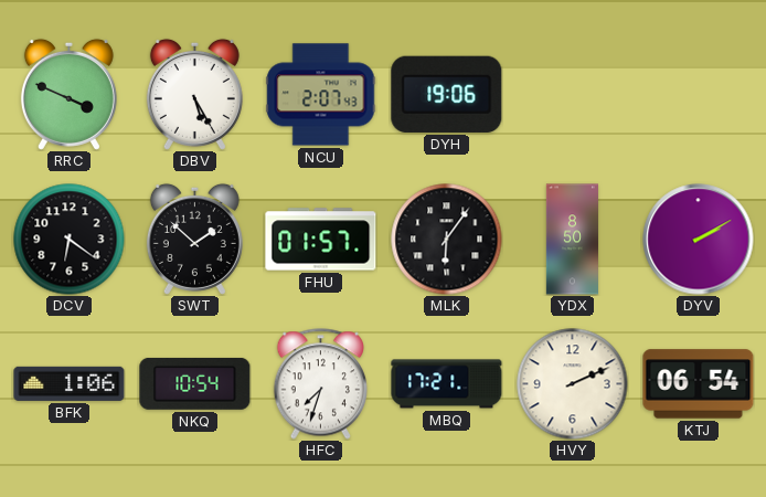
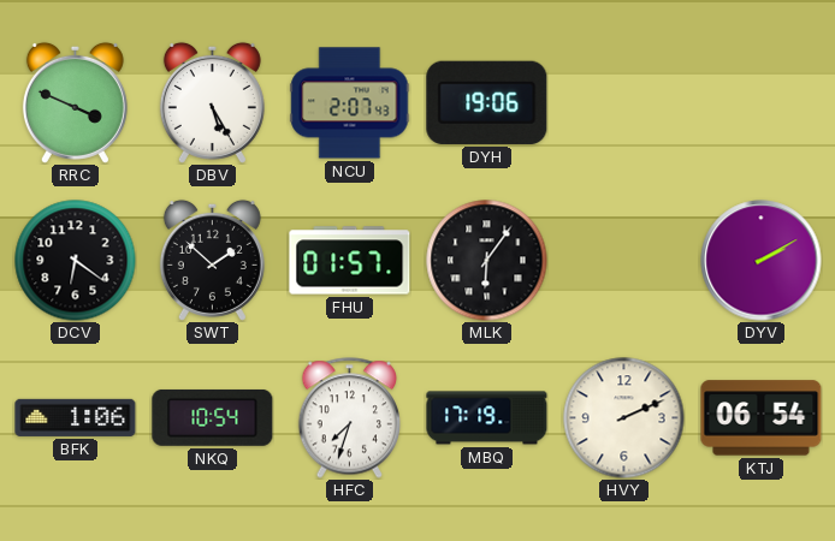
YDX: 8:50 -> none
MBQ: 17:21 -> 17:19
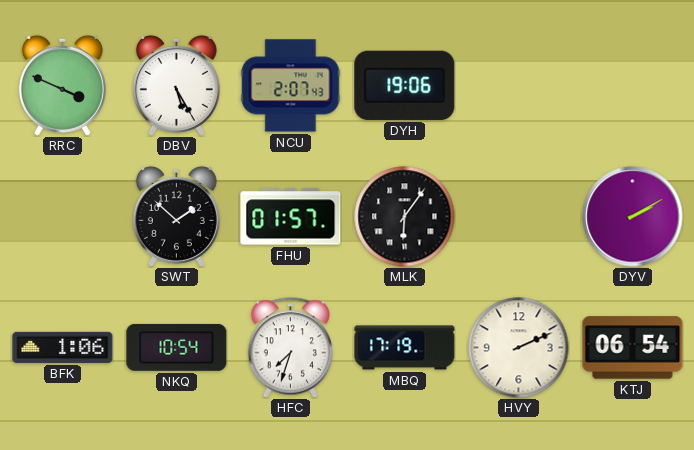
DCV: 6:21 -> none
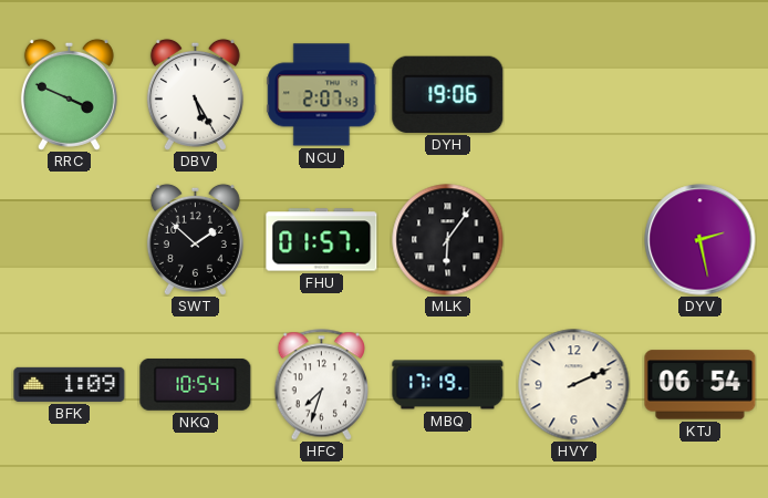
DYV: 2:10 -> 2:28
BFK: 1:06 -> 1:09
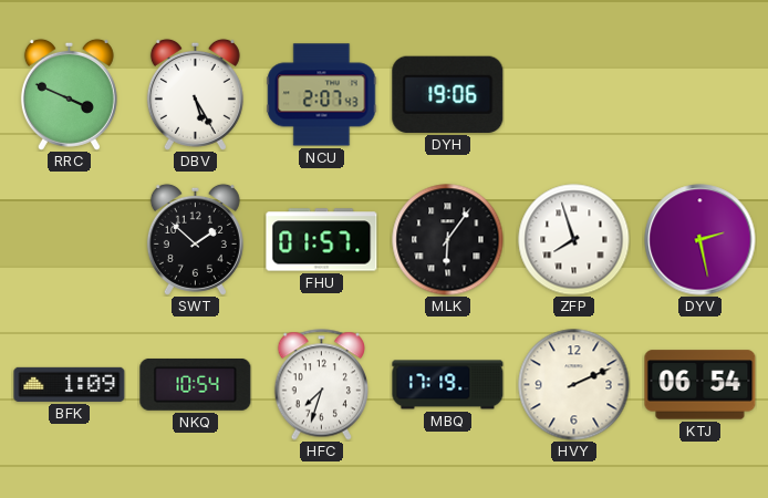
ZFP: none -> 7:57
